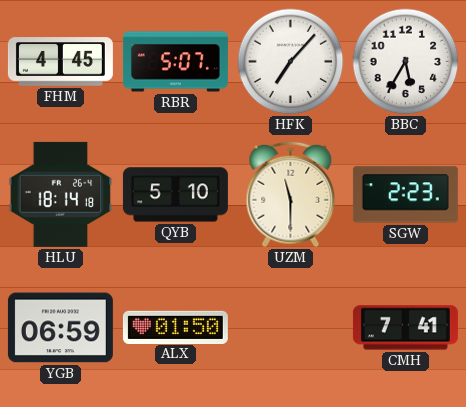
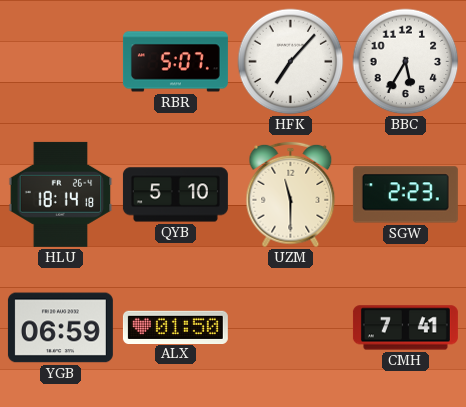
FHM: 4:45 -> none
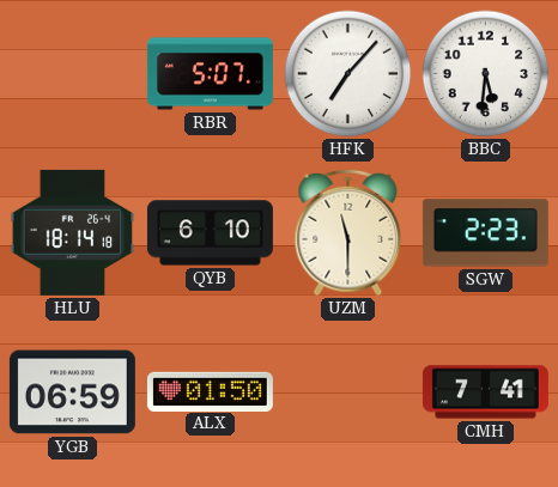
BBC: 5:35 -> 5:31
QYB: 5:10 -> 6:10
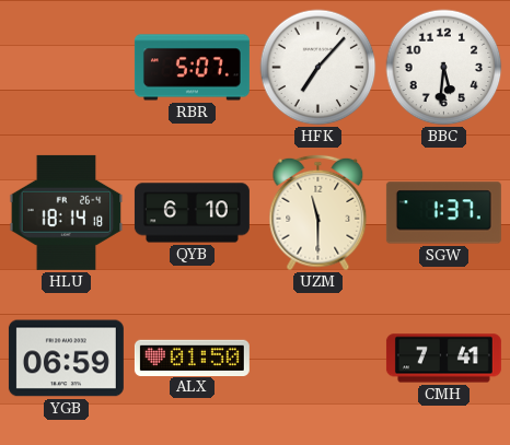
SGW: 2:23 -> 1:37
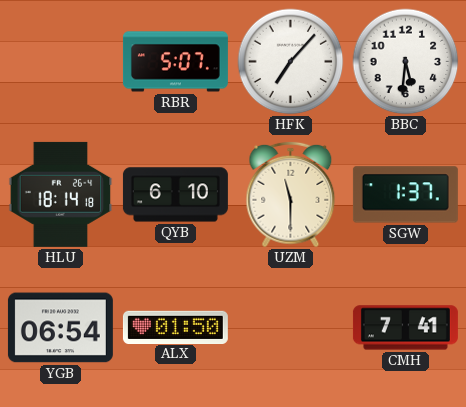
YGB: 06:59 -> 06:54
